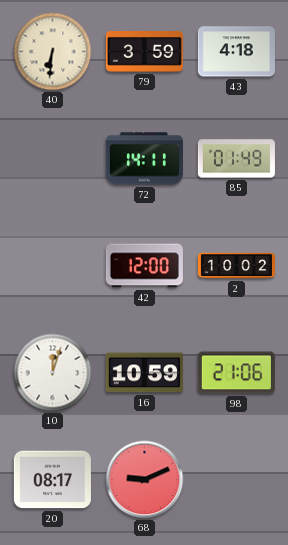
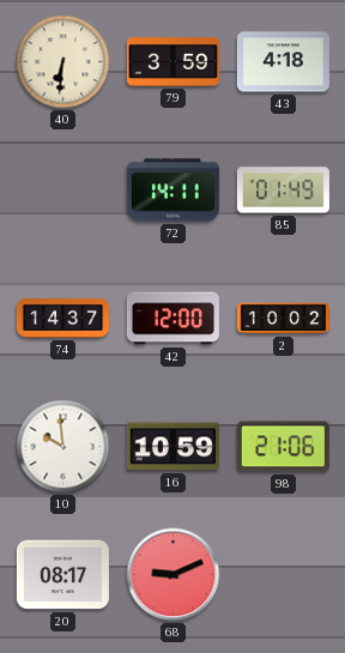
74: none -> 14:37
10: 12:03 -> 9:59
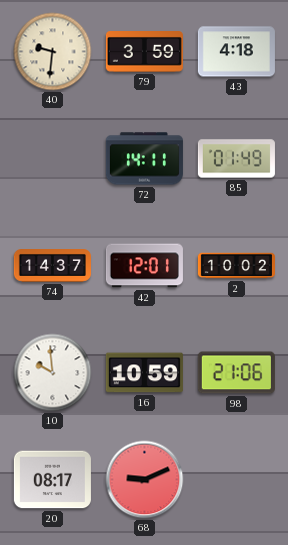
40: 6:31 -> 9:31
42: 12:00 -> 12:01
